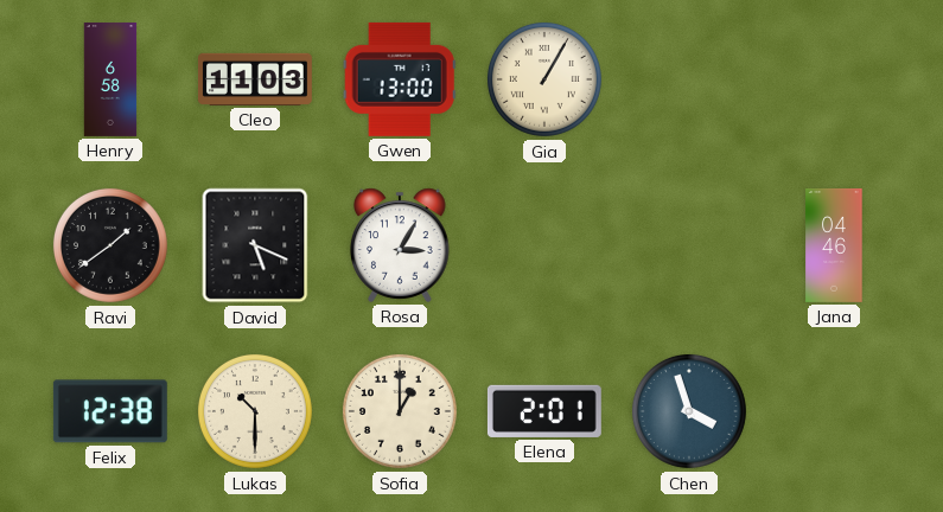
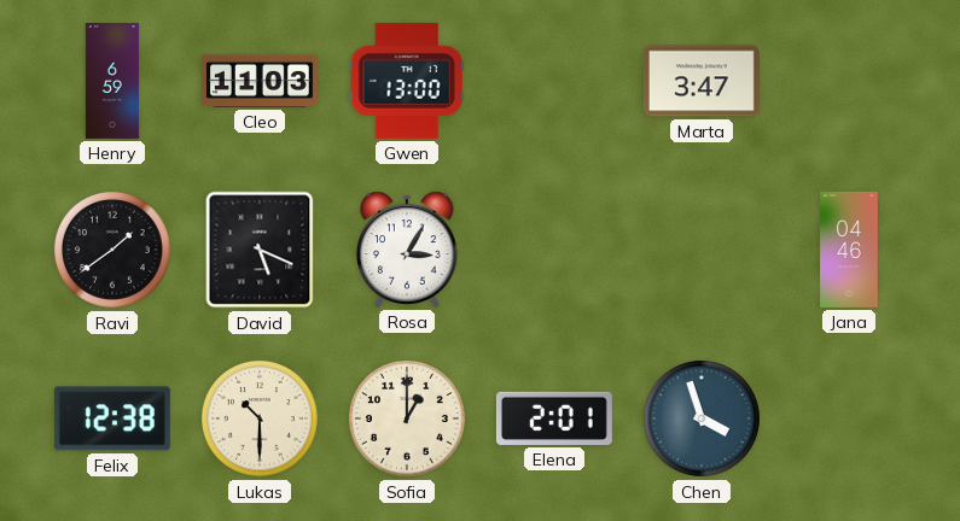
Henry: 6:58 -> 6:59
Gia: 1:05 -> none
Marta: none -> 3:47
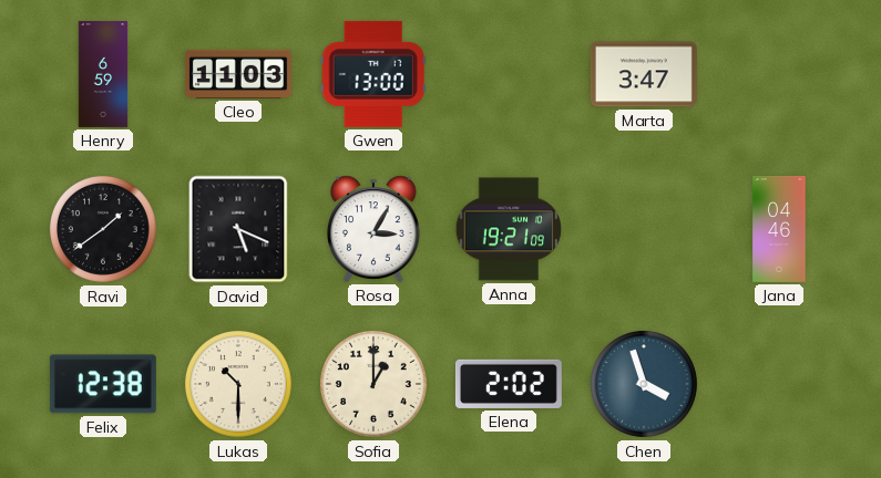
Anna: none -> 19:21
Elena: 2:01 -> 2:02
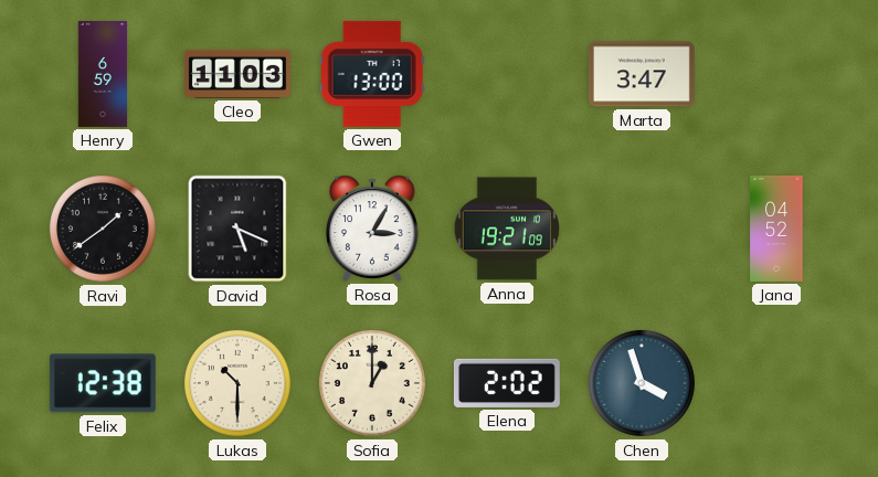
Jana: 04:46 -> 04:52
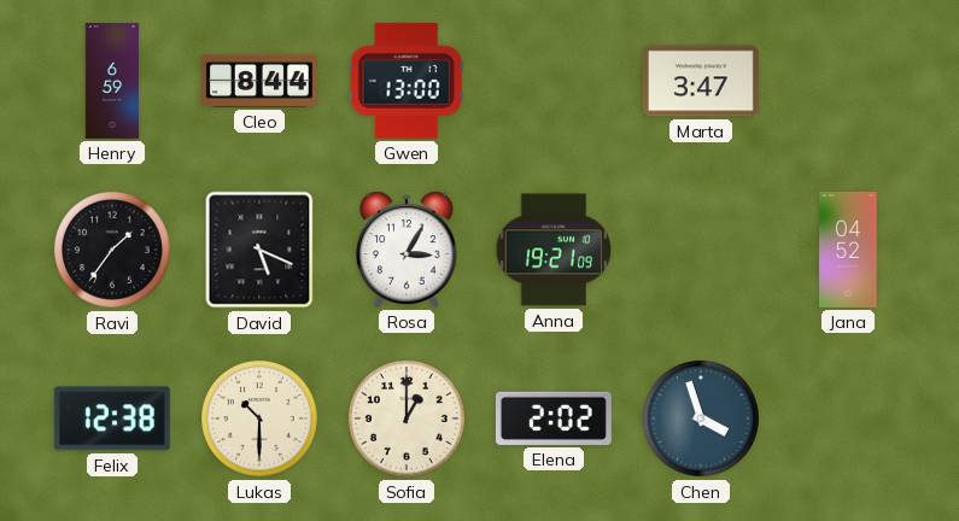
Cleo: 11:03 -> 8:44
Ravi: 1:39 -> 1:36
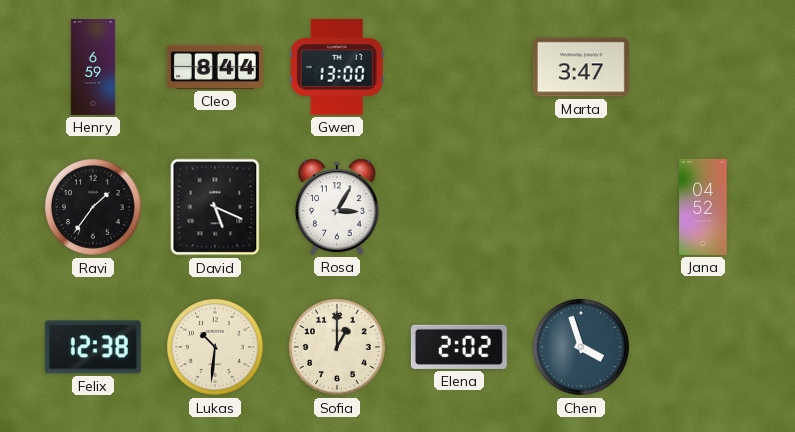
Anna: 19:21 -> none
Lukas: 10:30 -> 10:31
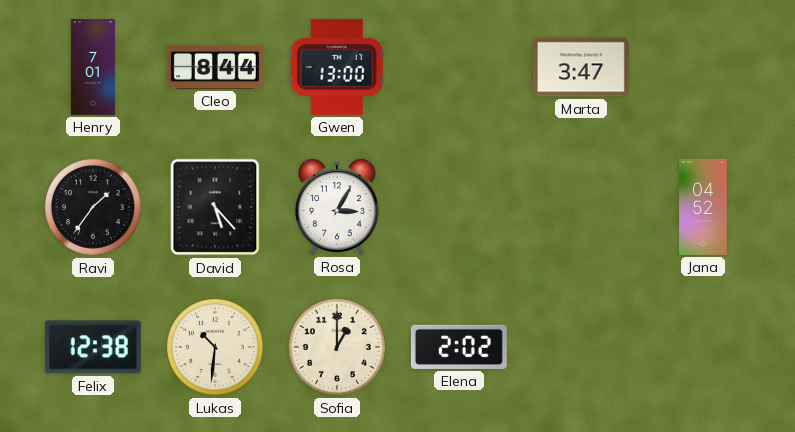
Henry: 6:59 -> 7:01
David: 5:19 -> 5:23
Chen: 3:57 -> none
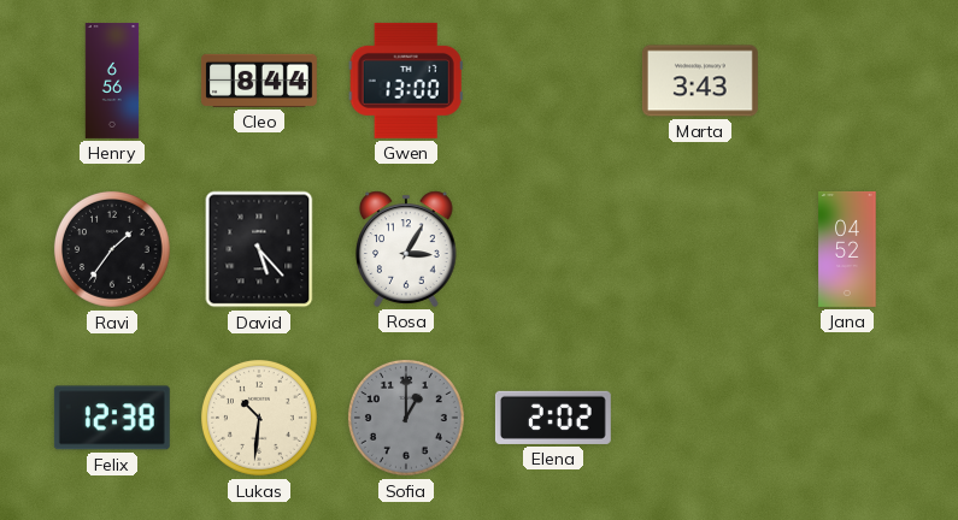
Henry: 7:01 -> 6:56
Marta: 3:47 -> 3:43
Sofia dial: cream -> grey
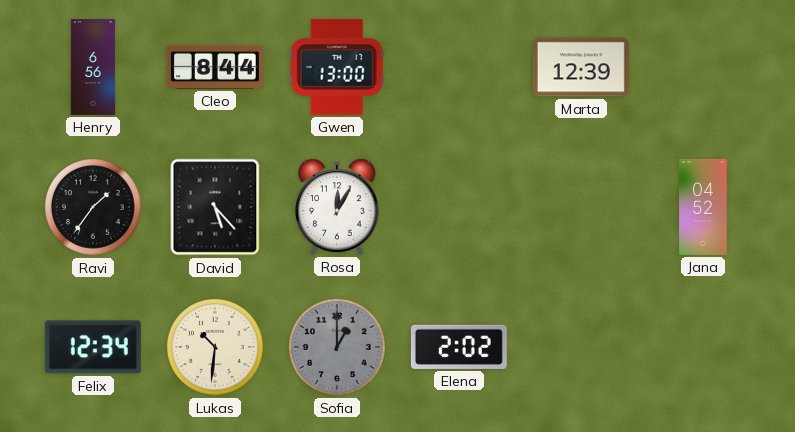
Marta: 3:43 -> 12:39
Rosa: 3:05 -> 12:05
Felix: 12:38 -> 12:34
